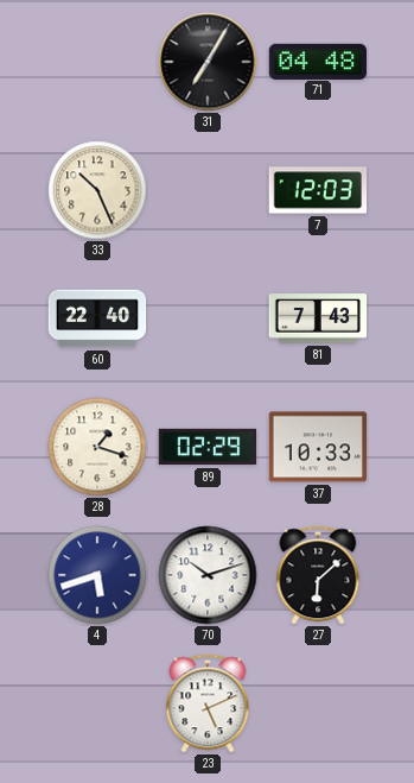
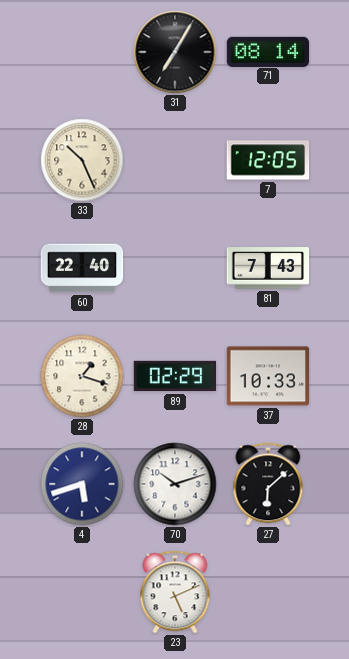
71: 04:48 -> 08:14
7: 12:03 -> 12:05
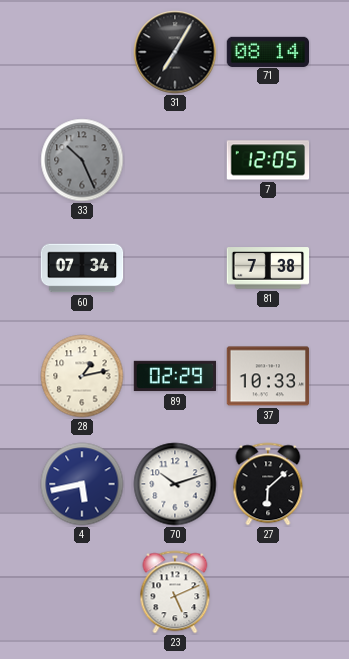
33 dial: cream -> grey
60: 22:40 -> 07:34
81: 7:43 -> 7:38
28: 1:18 -> 1:13
4: 5:42 -> 5:43
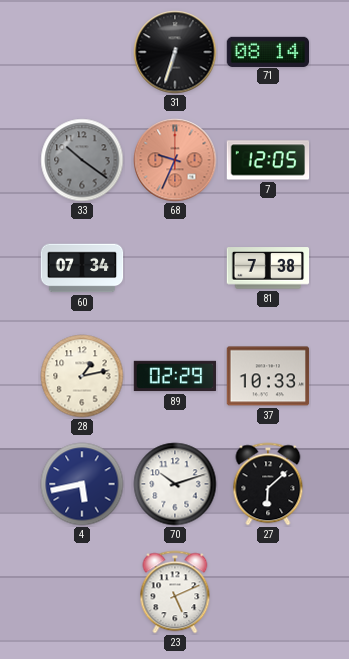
31: 7:05 -> 6:33
33: 10:26 -> 10:21
68: none -> 9:34
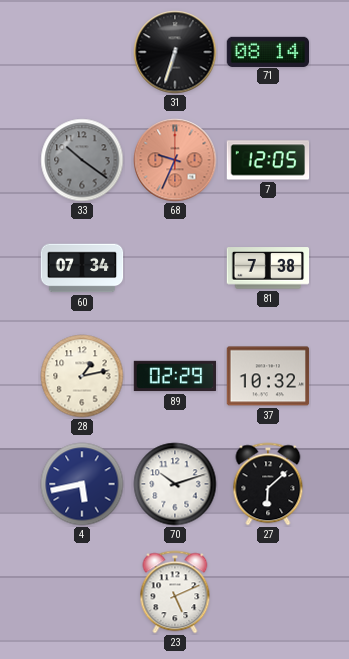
37: 10:33 -> 10:32
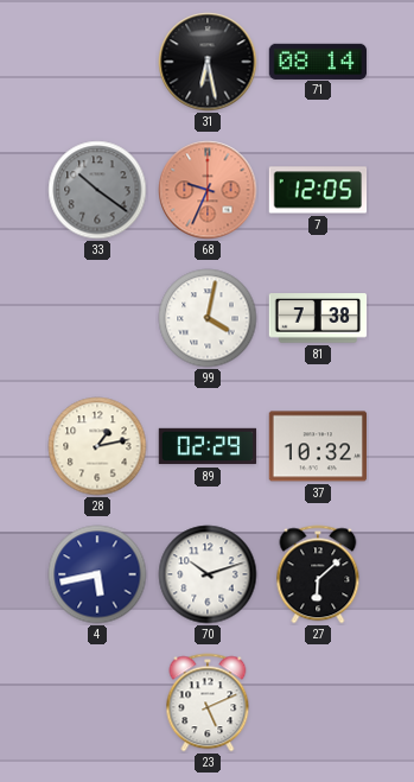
31: 6:33 -> 6:28
60: 07:34 -> none
99: none -> 4:02
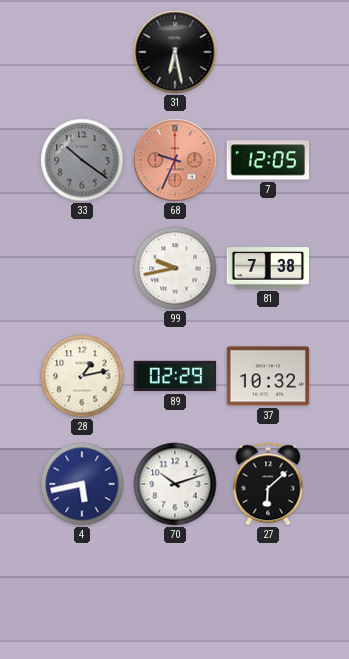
71: 08:14 -> none
99: 4:02 -> 9:43
23: 5:11 -> none
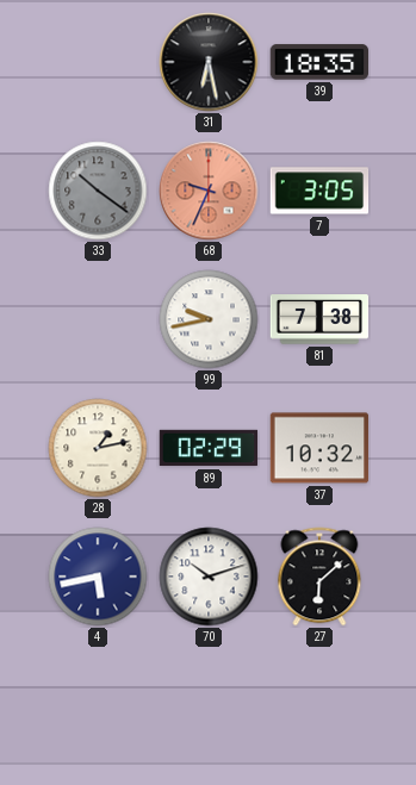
39: none -> 18:35
7: 12:05 -> 3:05
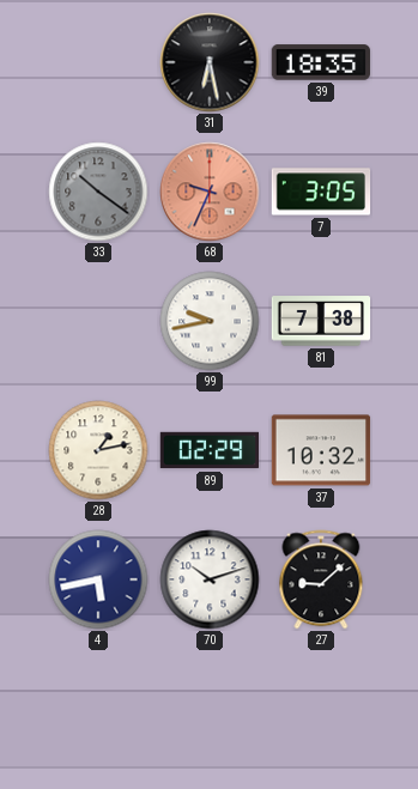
27: 6:08 -> 9:08
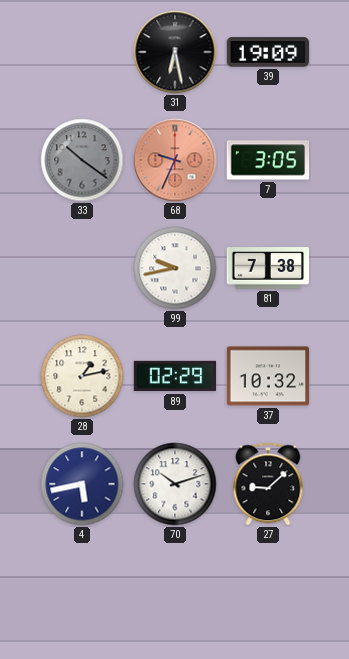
39: 18:35 -> 19:09
